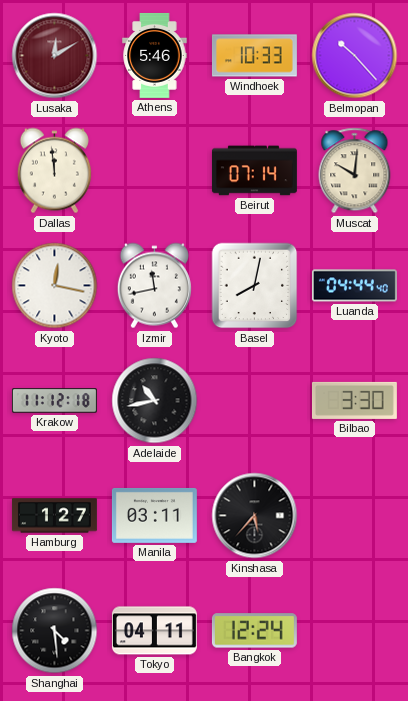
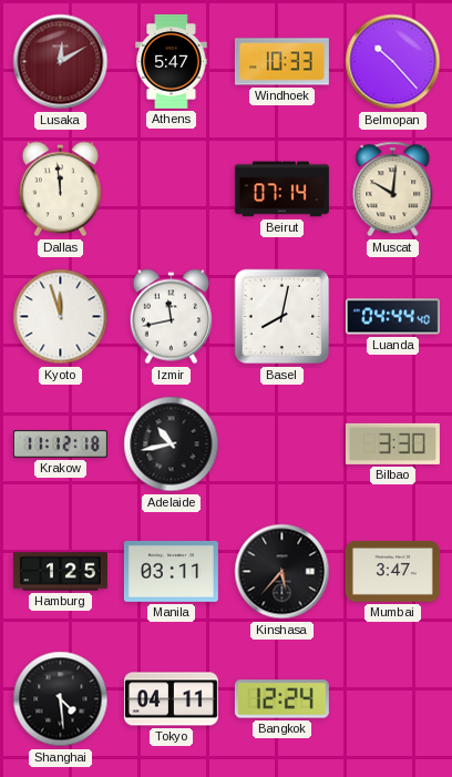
Athens: 5:46 -> 5:47
Kyoto: 12:17 -> 11:57
Hamburg: 1:27 -> 1:25
Mumbai: none -> 3:47
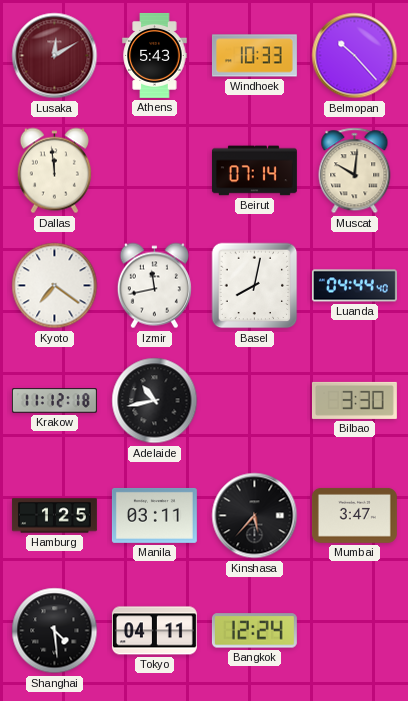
Athens: 5:47 -> 5:43
Kyoto: 11:57 -> 7:21
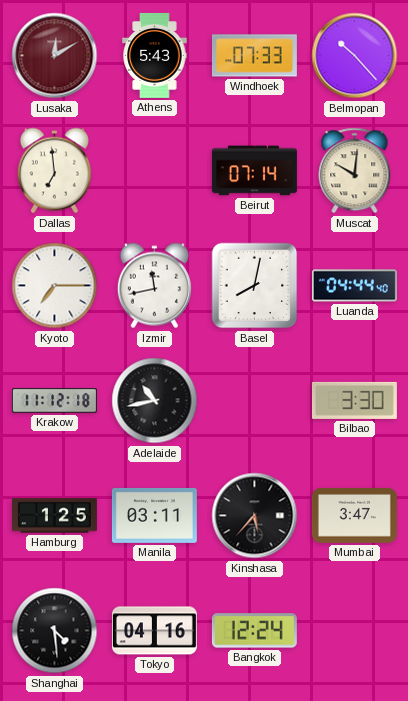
Windhoek: 10:33 -> 07:33
Dallas: 11:59 -> 6:59
Kyoto: 7:21 -> 7:15
Tokyo: 04:11 -> 04:16
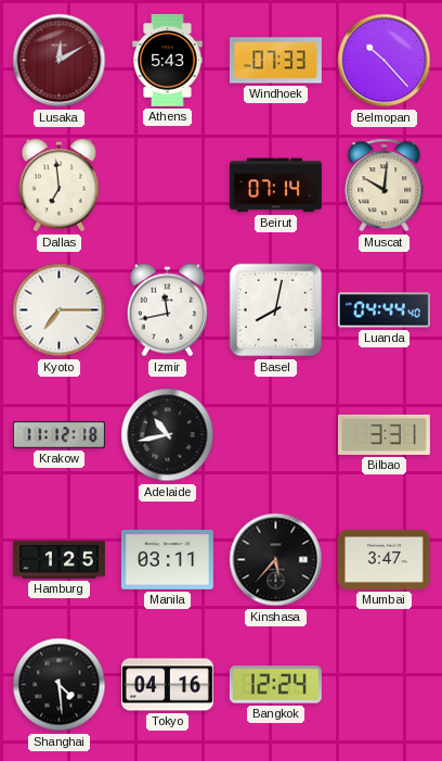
Bilbao: 3:30 -> 3:31
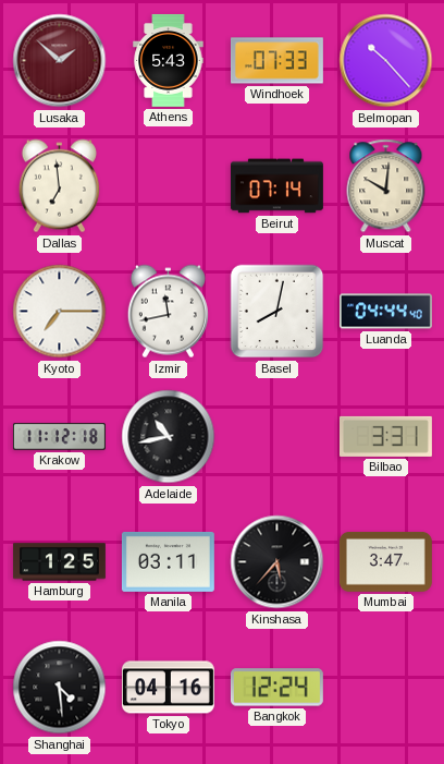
Lusaka: 12:10 -> 1:52
